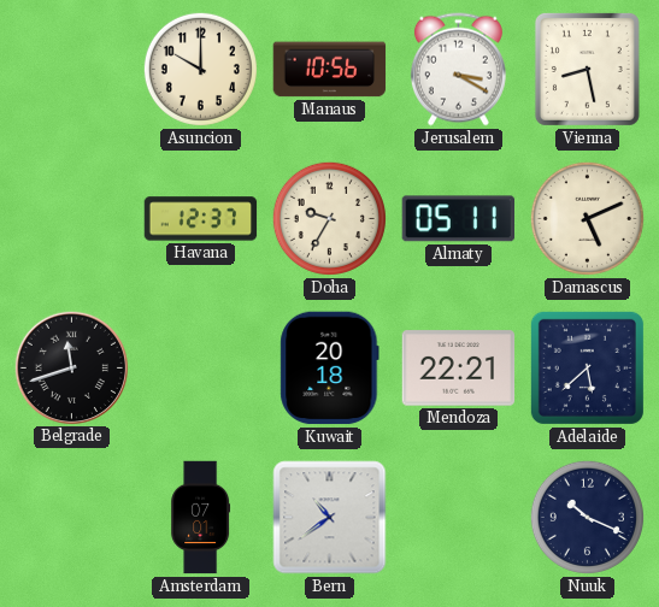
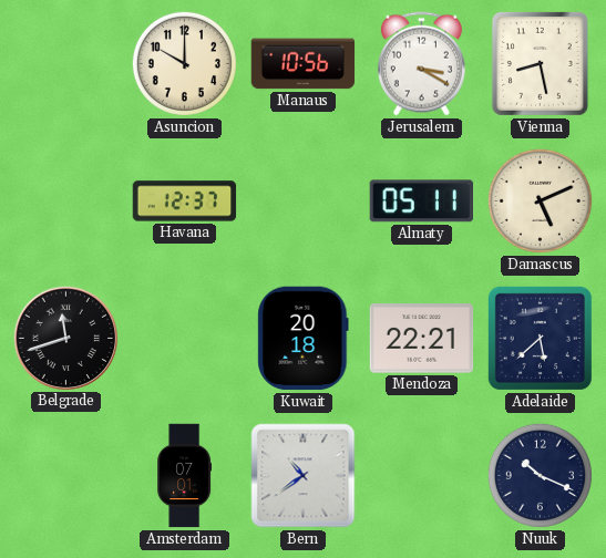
Doha: 9:35 -> none
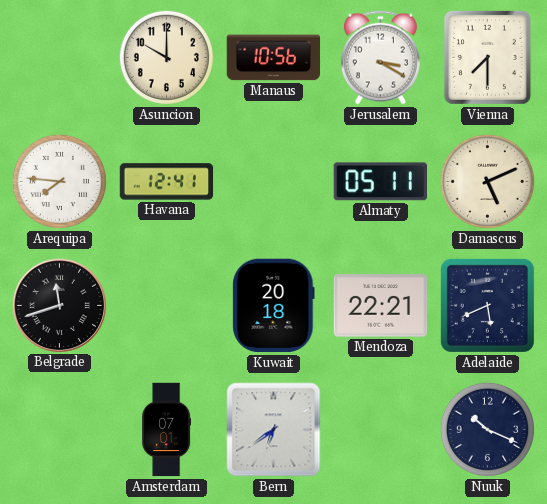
Vienna: 8:28 -> 7:30
Arequipa: none -> 7:46
Havana: 12:37 -> 12:41
Adelaide: 5:38 -> 5:41
Bern: 10:39 -> 6:39
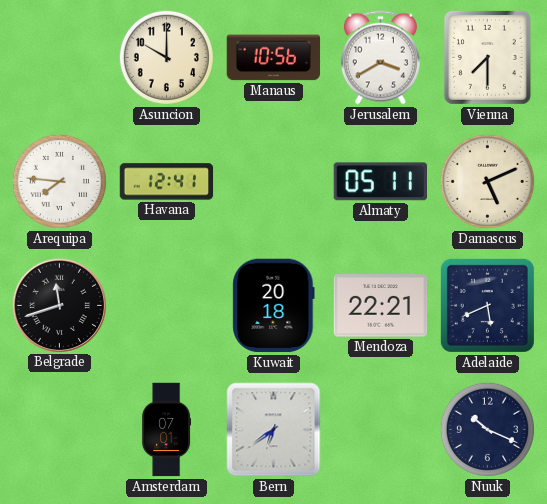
Jerusalem: 3:20 -> 3:40
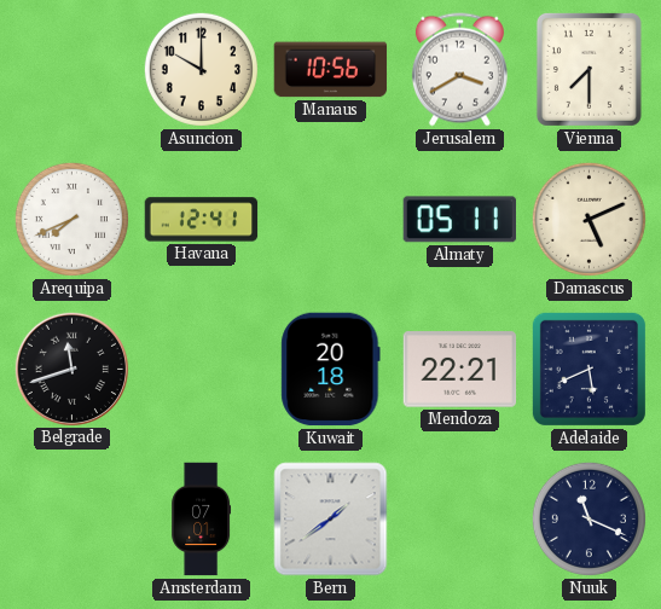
Arequipa: 7:46 -> 7:41
Bern: 6:39 -> 1:39
Nuuk: 10:19 -> 11:19
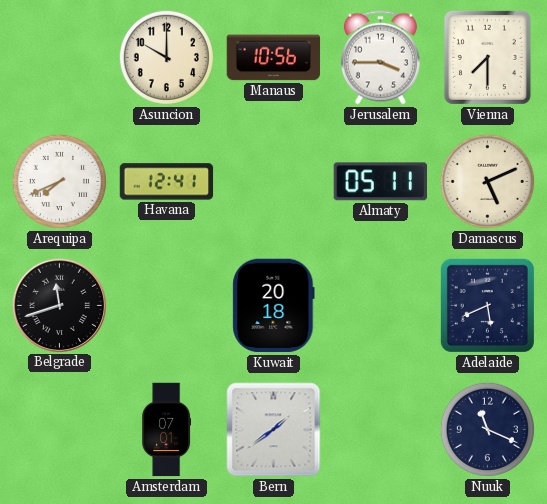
Jerusalem: 3:40 -> 3:45
Mendoza: 22:21 -> none
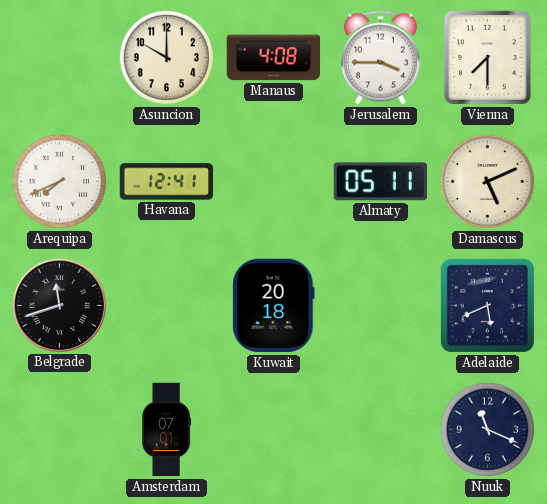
Manaus: 10:56 -> 4:08
Bern: 1:39 -> none
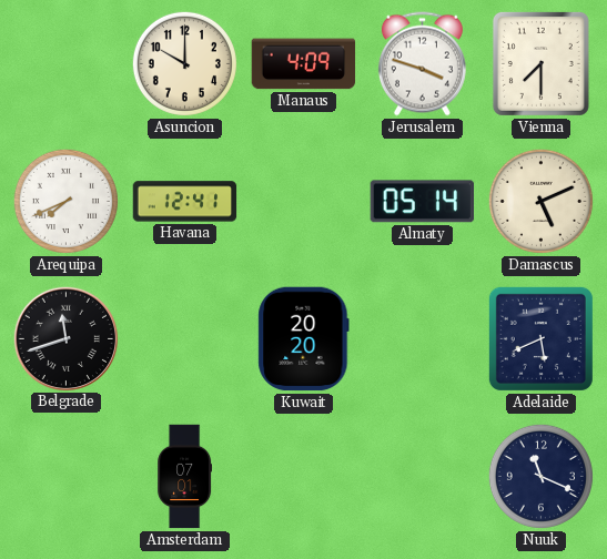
Manaus: 4:08 -> 4:09
Jerusalem: 3:45 -> 3:48
Almaty: 05:11 -> 05:14
Kuwait: 20:18 -> 20:20
